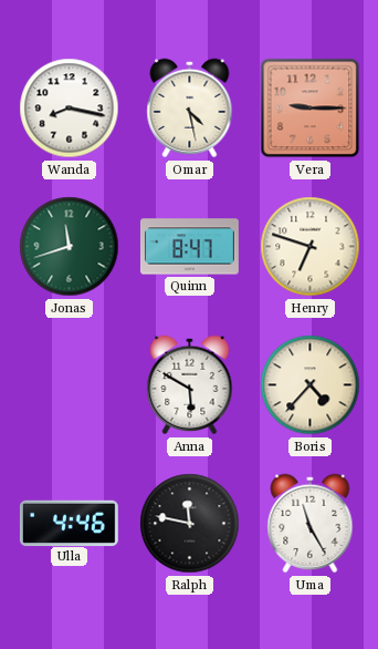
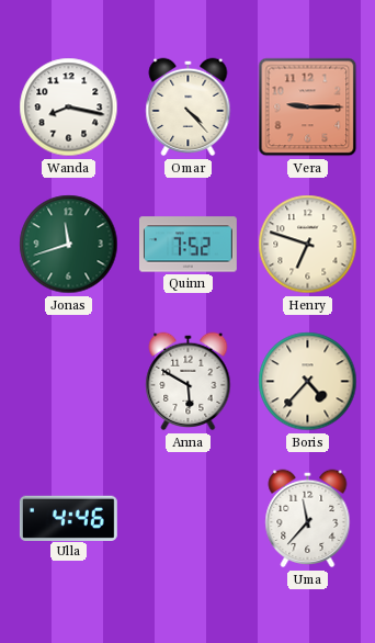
Omar: 4:28 -> 4:23
Quinn: 8:47 -> 7:52
Ralph: 11:47 -> none
Uma: 11:25 -> 11:37
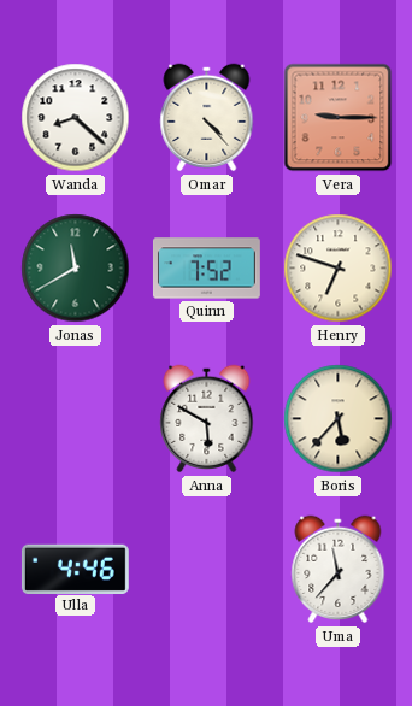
Wanda: 8:17 -> 8:22
Jonas: 11:42 -> 11:40
Boris: 4:37 -> 5:37
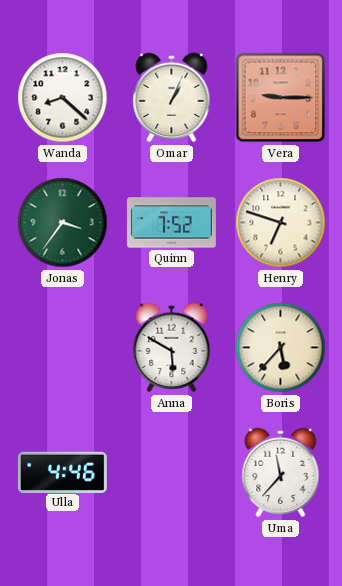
Omar: 4:23 -> 1:04
Jonas: 11:40 -> 3:36
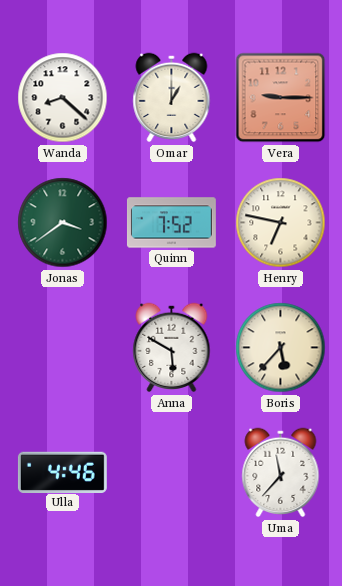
Omar: 1:04 -> 1:00
Jonas: 3:36 -> 3:39
Henry: 6:48 -> 6:47
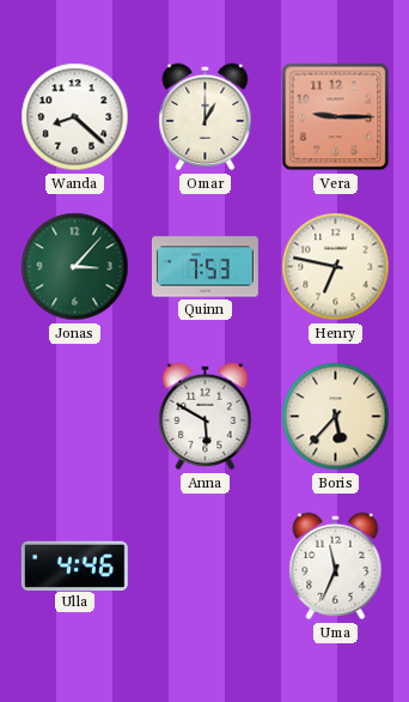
Jonas: 3:39 -> 3:07
Quinn: 7:52 -> 7:53
Uma: 11:37 -> 11:34
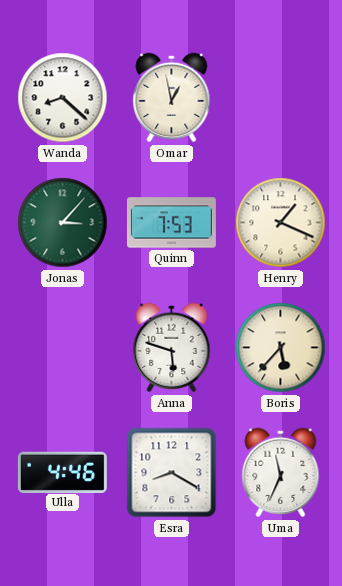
Omar: 1:00 -> 12:58
Vera: 9:15 -> none
Henry: 6:47 -> 1:19
Anna: 5:50 -> 5:48
Esra: none -> 8:20
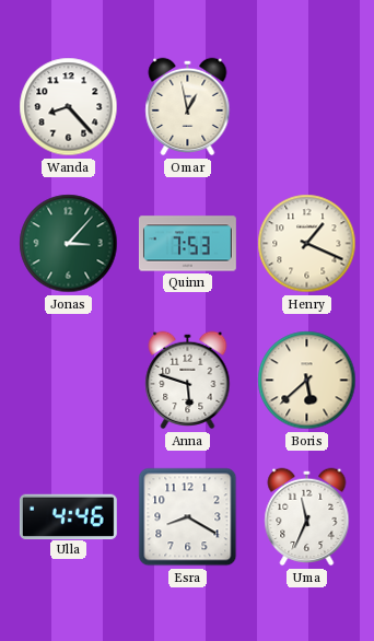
Wanda: 8:22 -> 8:23
Boris: 5:37 -> 5:38
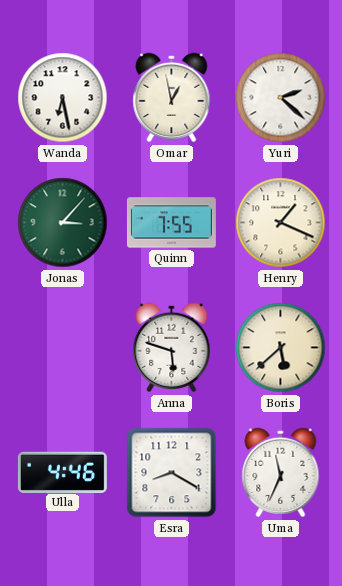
Wanda: 8:23 -> 6:28
Yuri: none -> 2:22
Quinn: 7:53 -> 7:55
